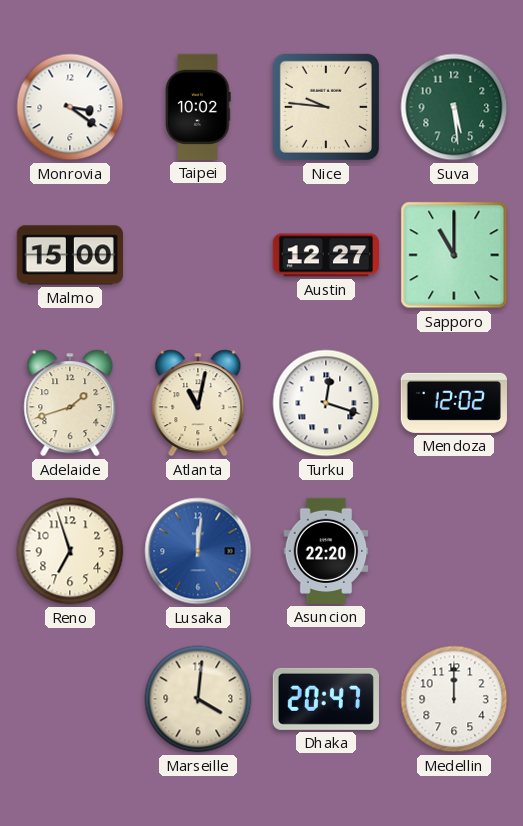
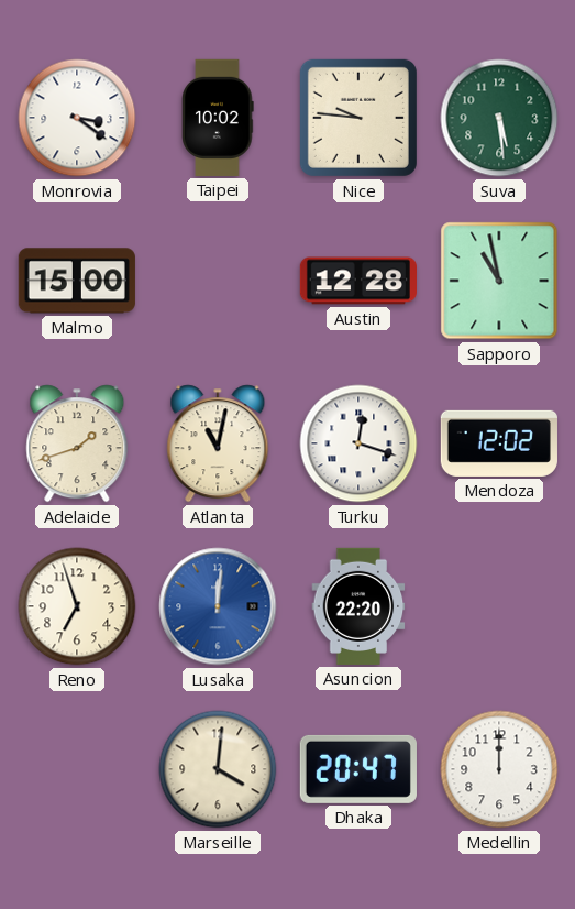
Austin: 12:27 -> 12:28
Sapporo: 11:00 -> 10:58
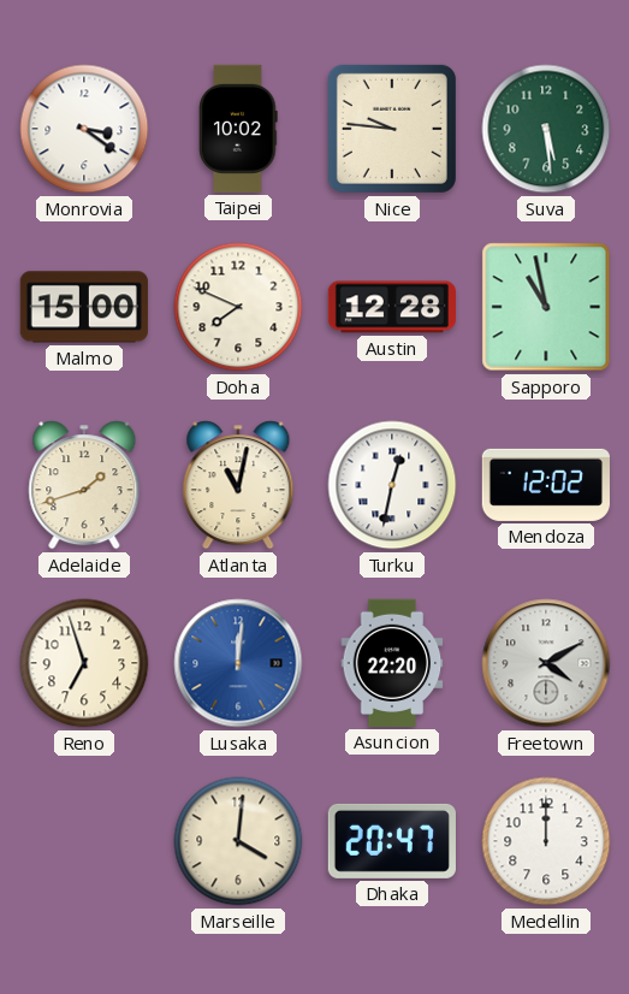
Doha: none -> 7:49
Turku: 12:18 -> 12:32
Freetown: none -> 4:10
